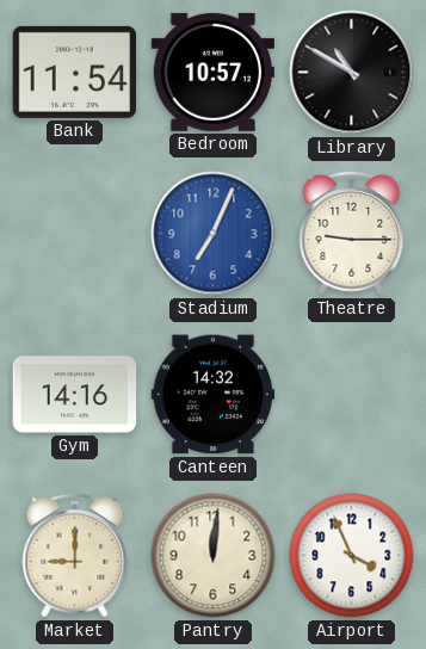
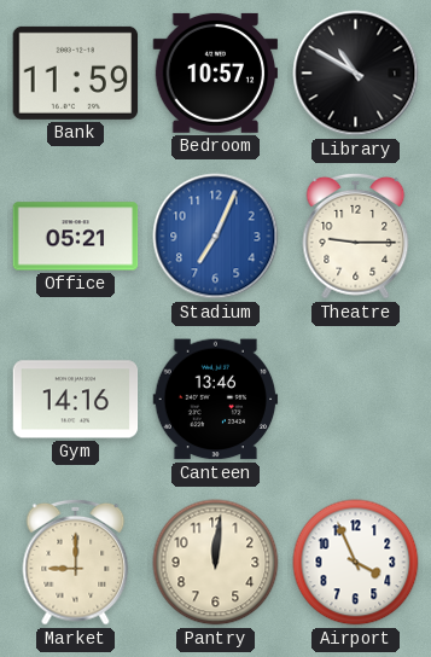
Bank: 11:54 -> 11:59
Office: none -> 05:21
Canteen: 14:32 -> 13:46
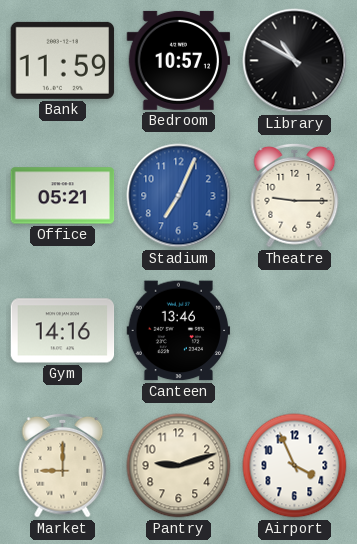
Pantry: 12:01 -> 9:12
